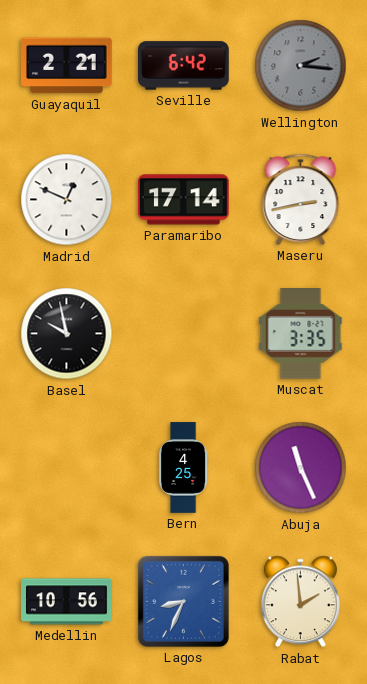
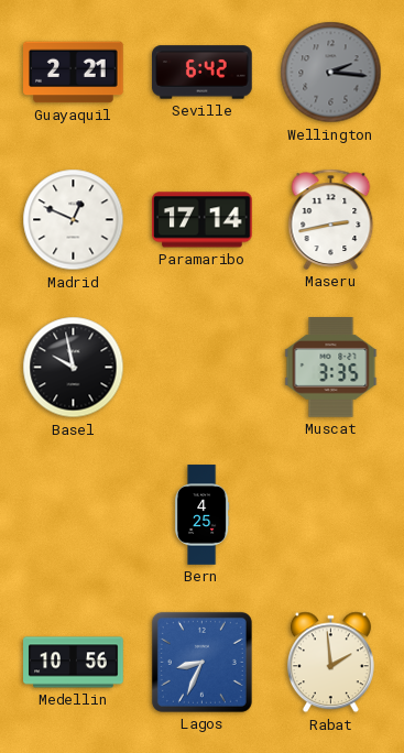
Abuja: 11:26 -> none
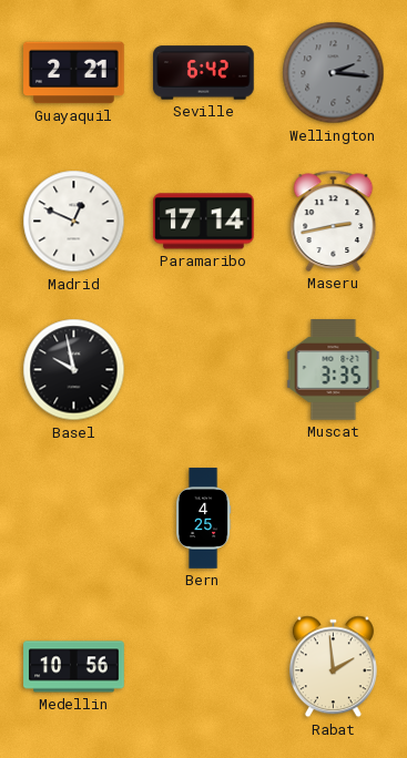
Lagos: 8:34 -> none
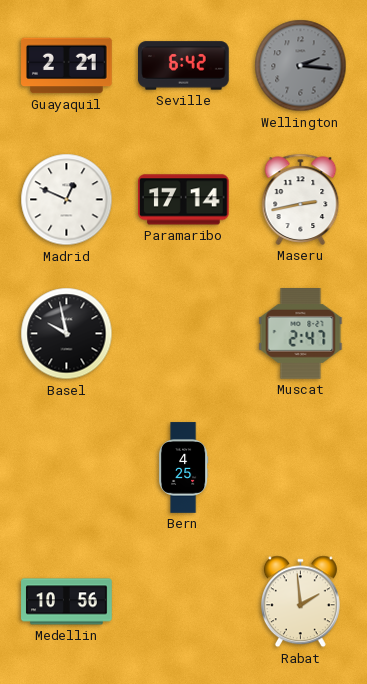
Muscat: 3:35 -> 2:47
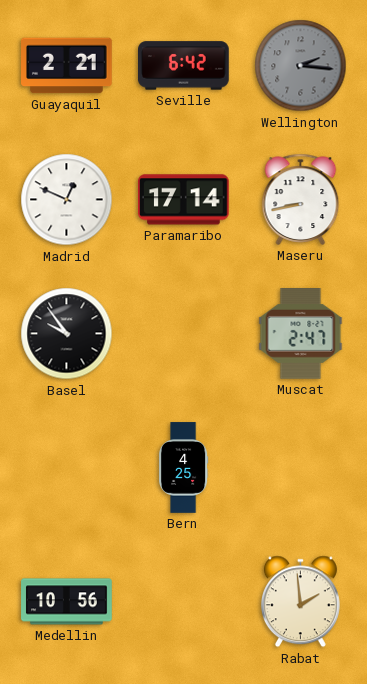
Maseru: 2:43 -> 8:43
Basel: 9:58 -> 9:54
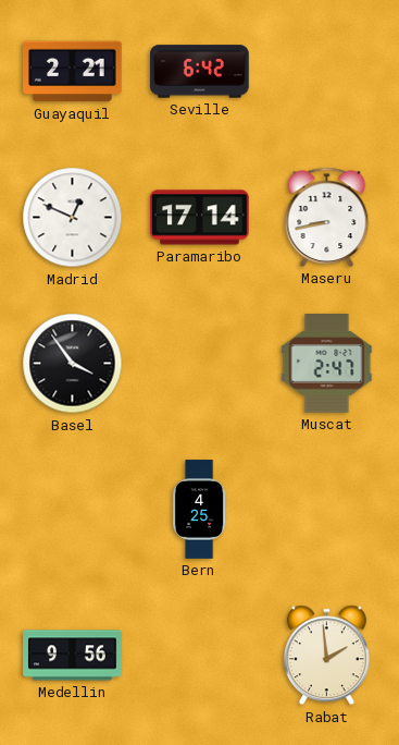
Wellington: 2:16 -> none
Basel: 9:54 -> 3:54
Medellin: 10:56 -> 9:56
